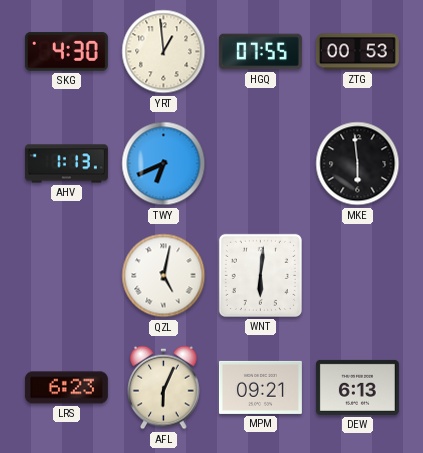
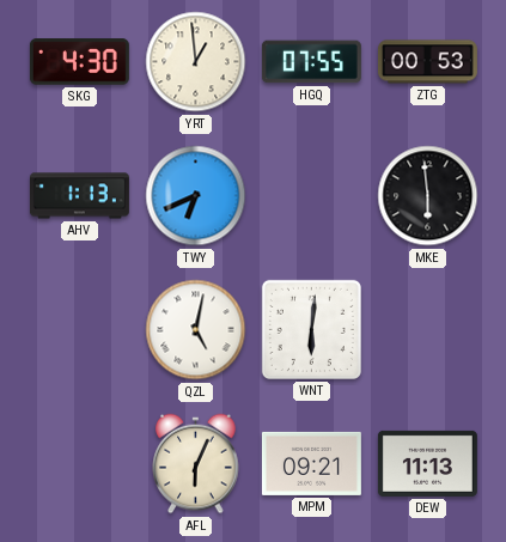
LRS: 6:23 -> none
DEW: 6:13 -> 11:13
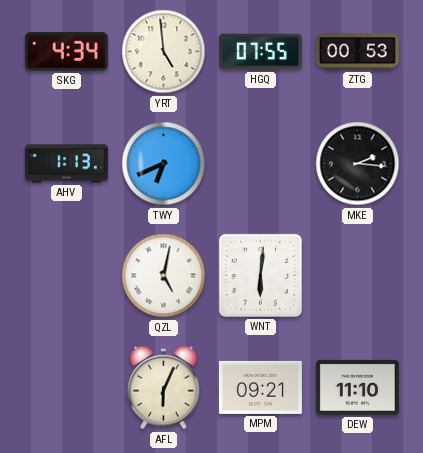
SKG: 4:30 -> 4:34
YRT: 12:59 -> 4:59
MKE: 5:59 -> 2:16
DEW: 11:13 -> 11:10
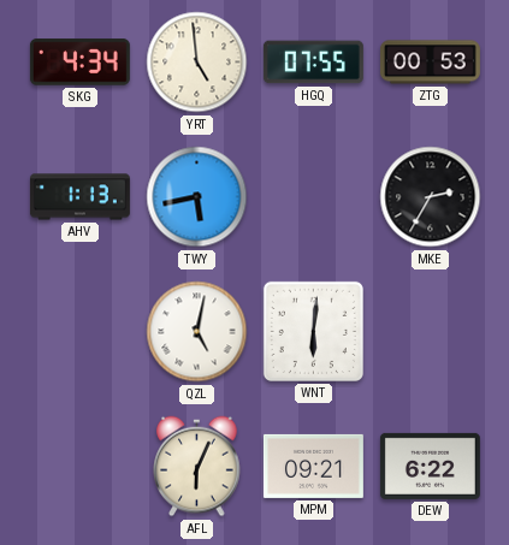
TWY: 6:41 -> 5:43
MKE: 2:16 -> 2:35
DEW: 11:10 -> 6:22
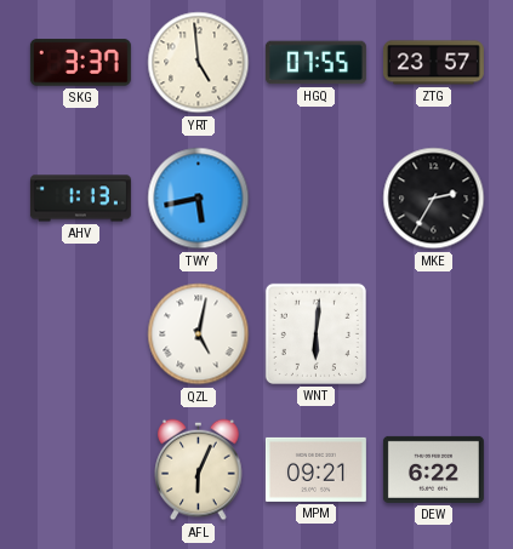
SKG: 4:34 -> 3:37
ZTG: 00:53 -> 23:57
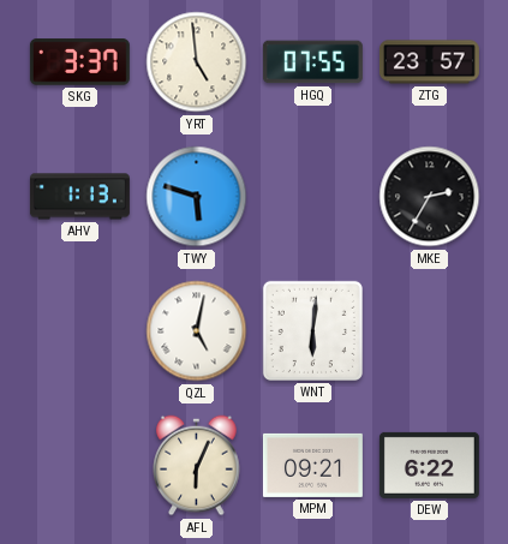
TWY: 5:43 -> 5:48
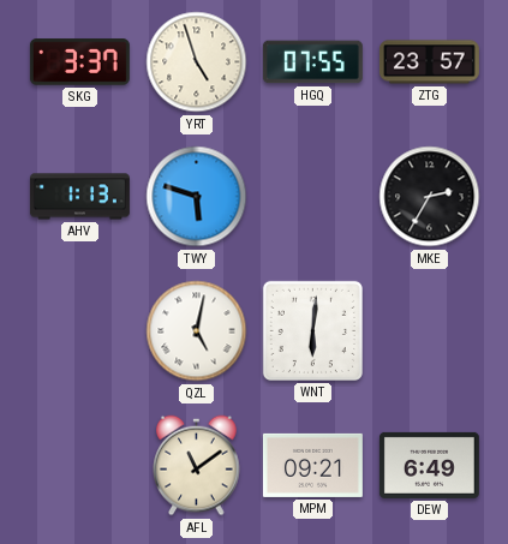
YRT: 4:59 -> 4:57
AFL: 6:04 -> 11:09
DEW: 6:22 -> 6:49
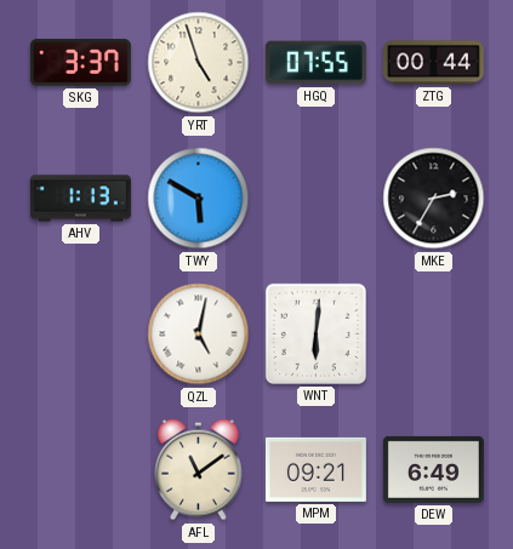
ZTG: 23:57 -> 00:44
TWY: 5:48 -> 5:50
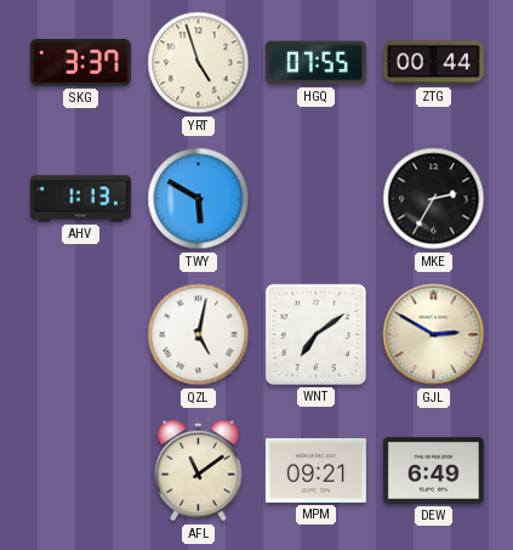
WNT: 6:01 -> 7:09
GJL: none -> 2:50
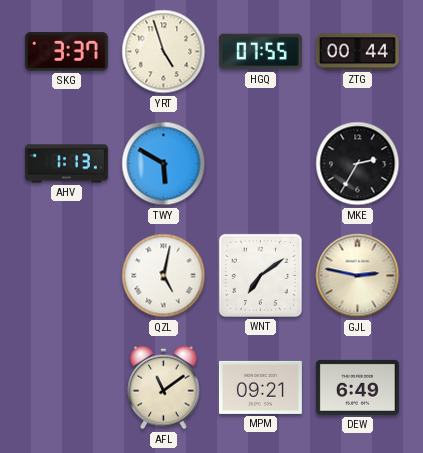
GJL: 2:50 -> 2:47
